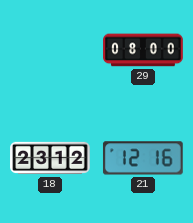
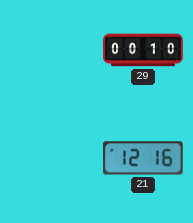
29: 08:00 -> 00:10
18: 23:12 -> none
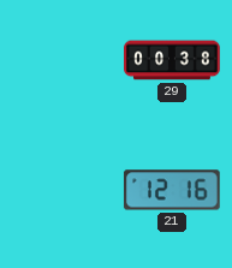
29: 00:10 -> 00:38
